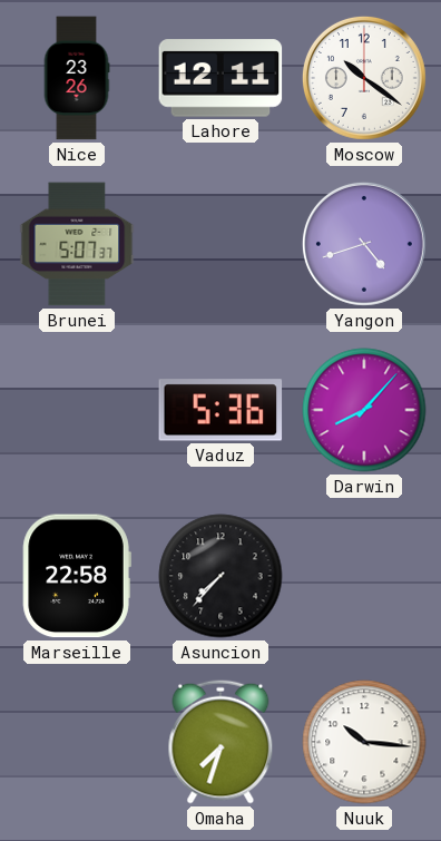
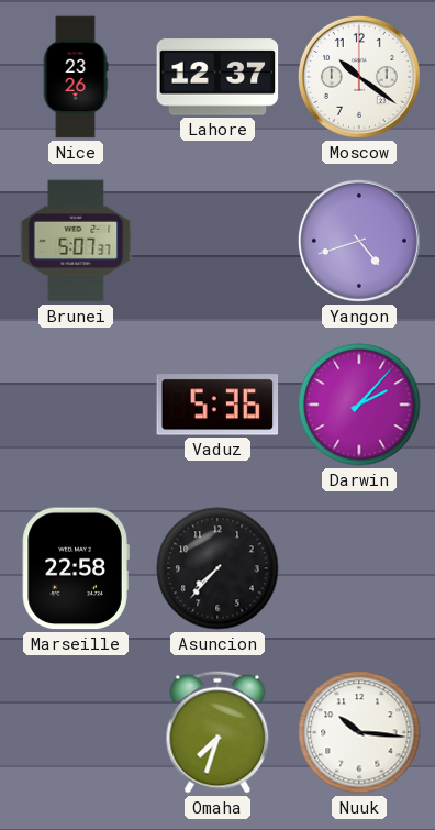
Lahore: 12:11 -> 12:37
Darwin: 8:07 -> 2:07
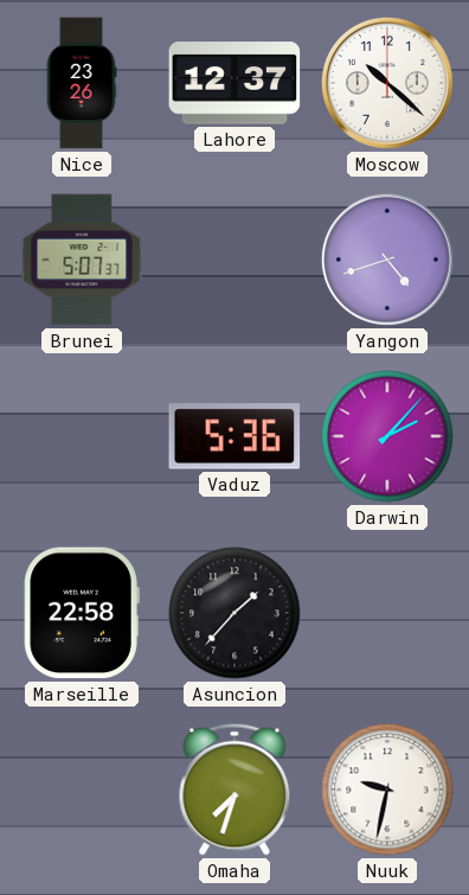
Moscow: 10:21 -> 10:22
Asuncion: 7:37 -> 1:37
Nuuk: 10:16 -> 9:32
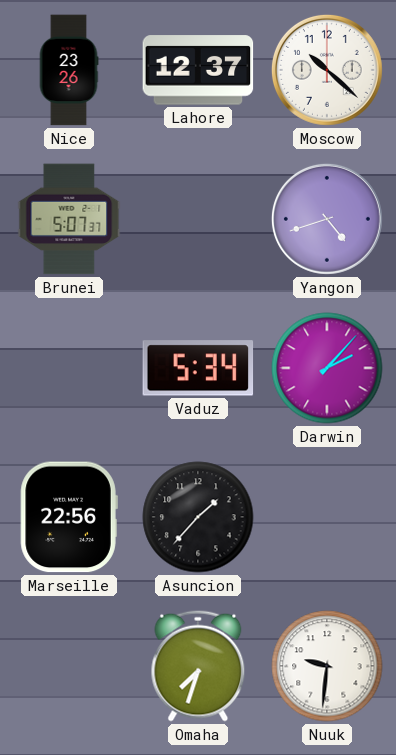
Vaduz: 5:36 -> 5:34
Marseille: 22:58 -> 22:56
Nuuk: 9:32 -> 9:31
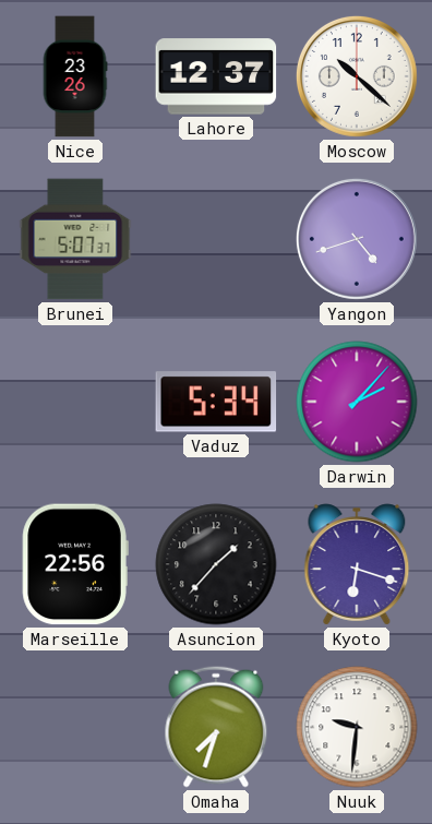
Kyoto: none -> 6:18
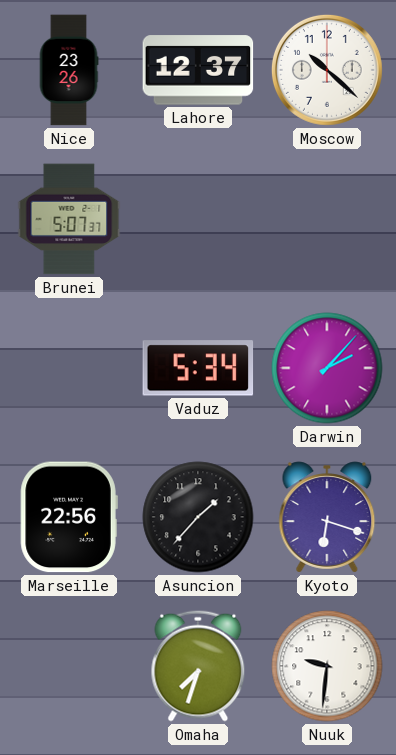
Yangon: 4:42 -> none
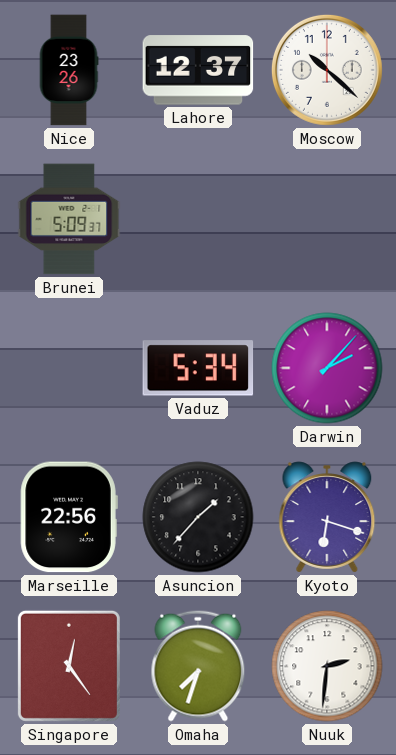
Brunei: 5:07 -> 5:09
Singapore: none -> 12:24
Nuuk: 9:31 -> 2:31
